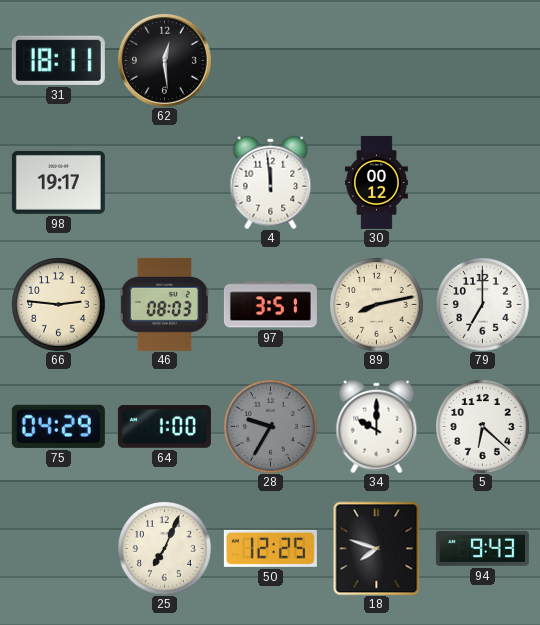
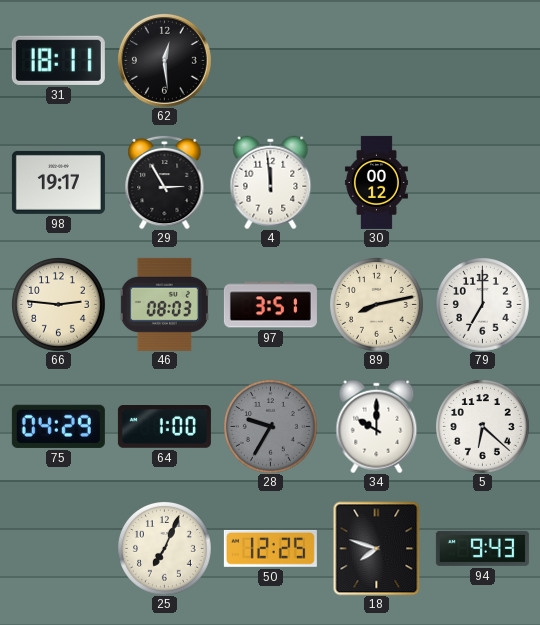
29: none -> 2:55
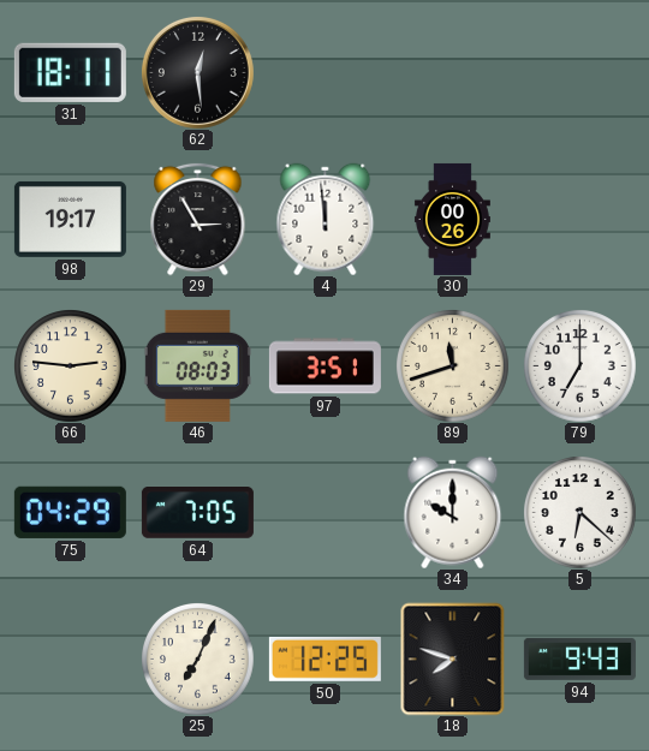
30: 00:12 -> 00:26
89: 8:13 -> 11:42
64: 1:00 -> 7:05
28: 9:35 -> none
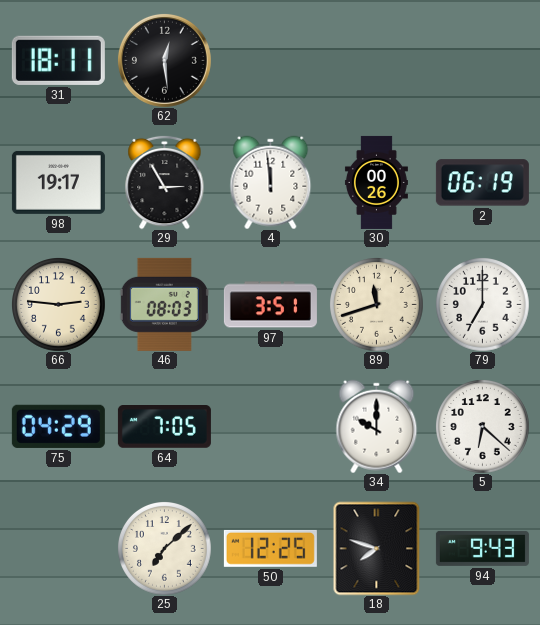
2: none -> 06:19
25: 7:04 -> 7:08
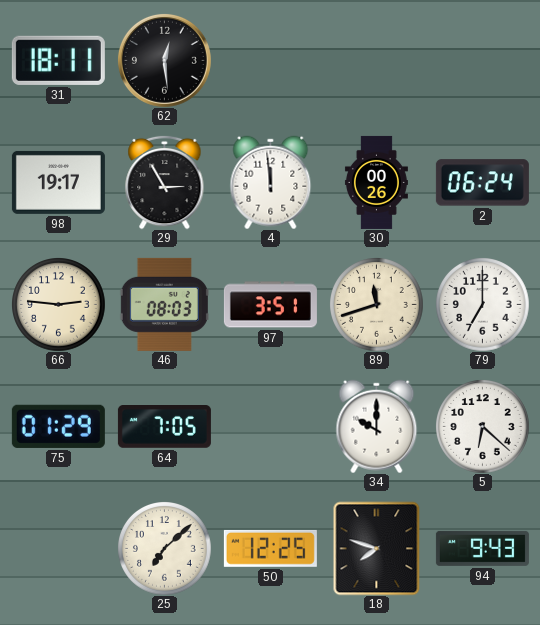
2: 06:19 -> 06:24
75: 04:29 -> 01:29
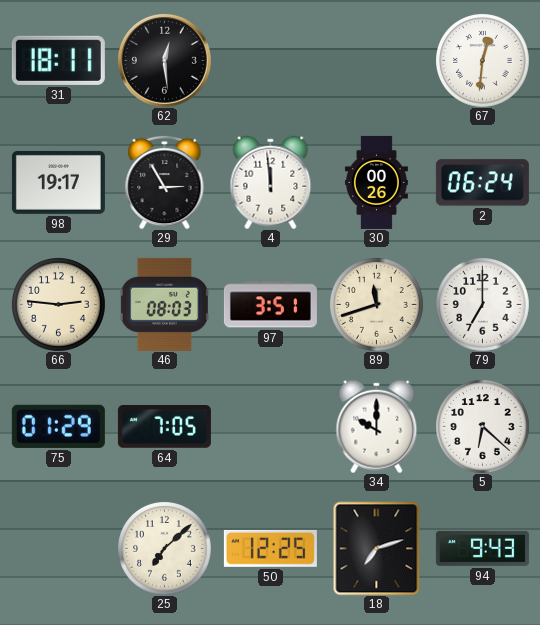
67: none -> 12:31
18: 7:48 -> 7:12
